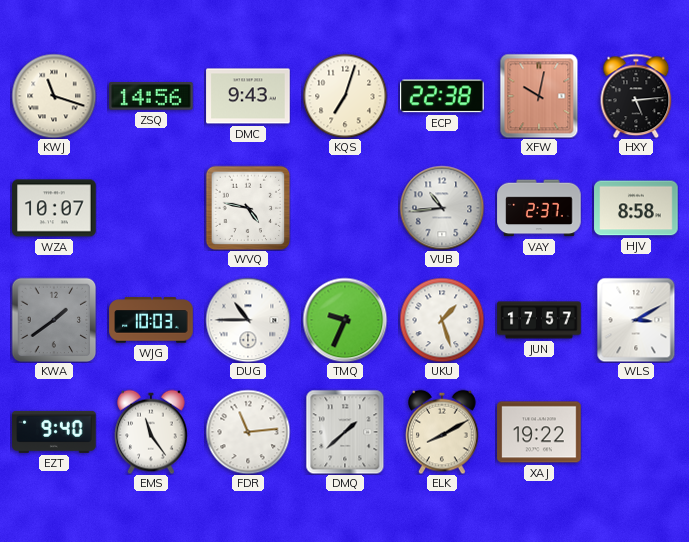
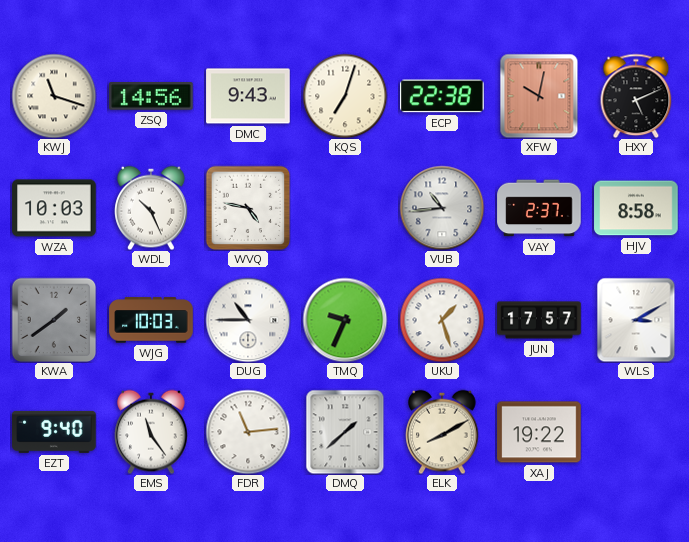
HXY: 5:14 -> 5:11
WZA: 10:07 -> 10:03
WDL: none -> 10:26
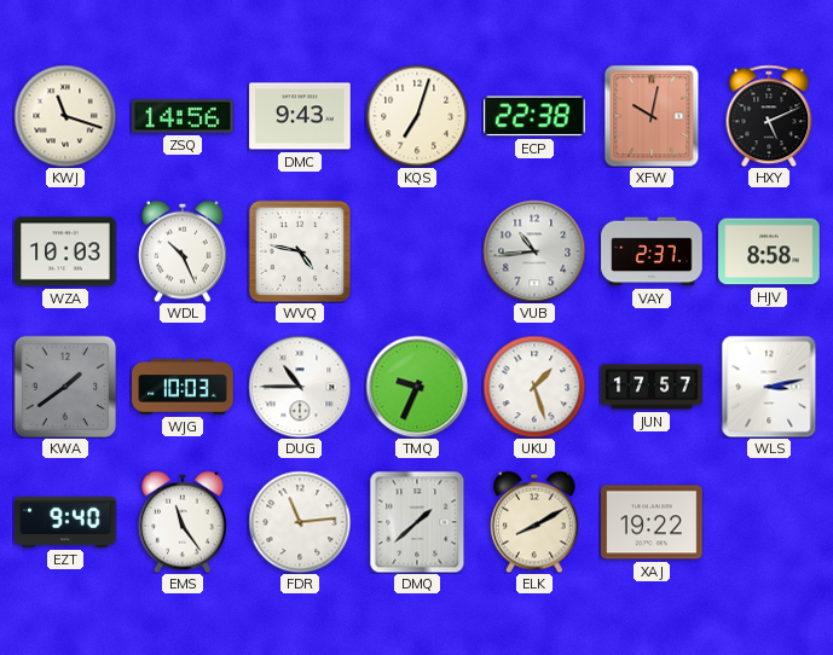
WLS: 3:10 -> 3:13
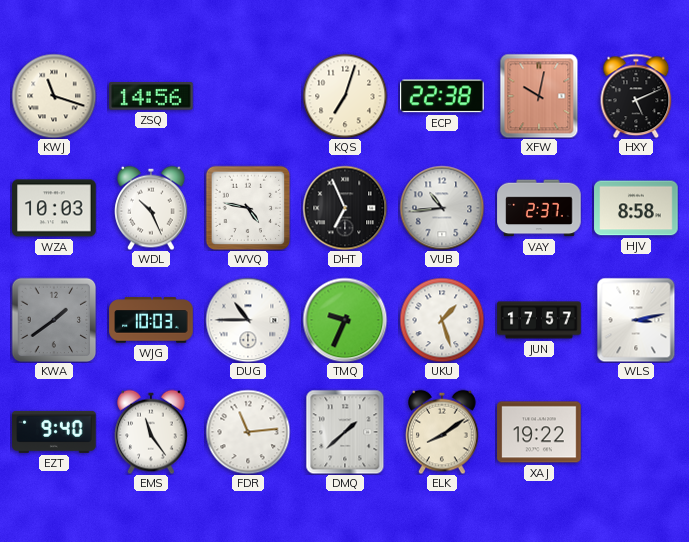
DMC: 9:43 -> none
DHT: none -> 6:56
ELK: 8:10 -> 8:09
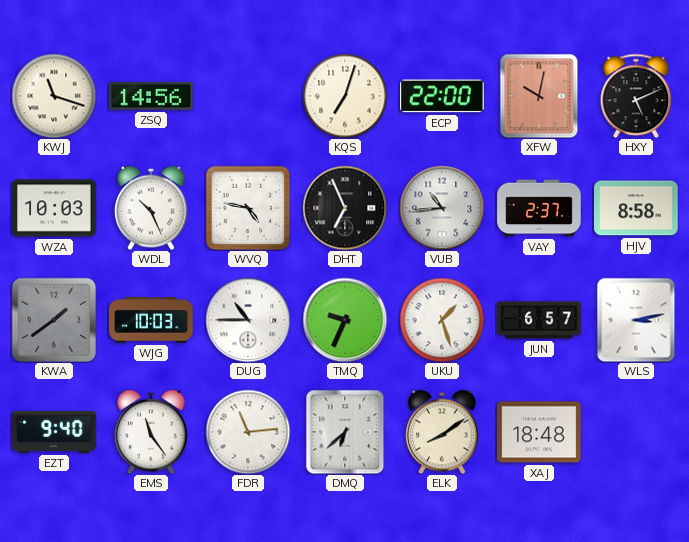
ECP: 22:38 -> 22:00
JUN: 17:57 -> 6:57
DMQ: 1:38 -> 6:38
XAJ: 19:22 -> 18:48
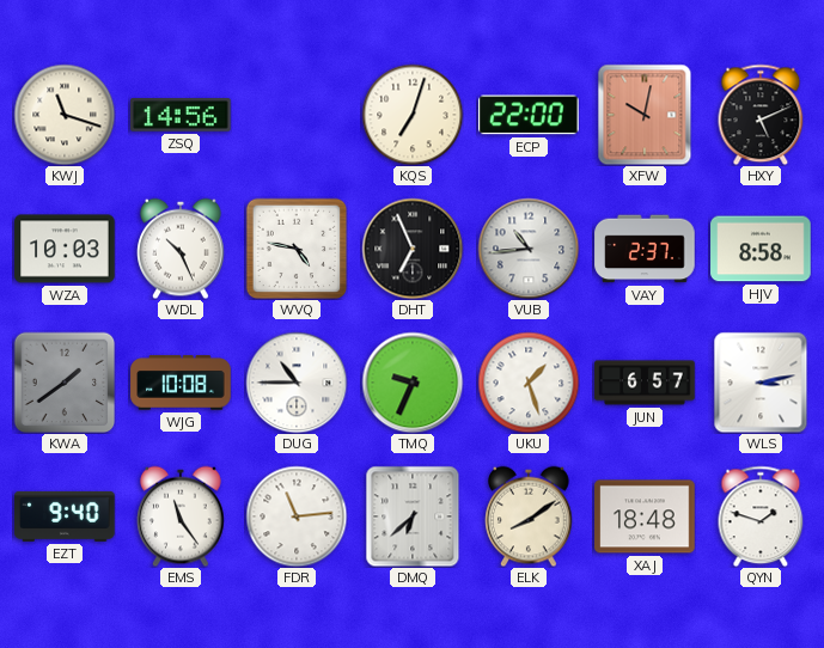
WJG: 10:03 -> 10:08
QYN: none -> 1:48
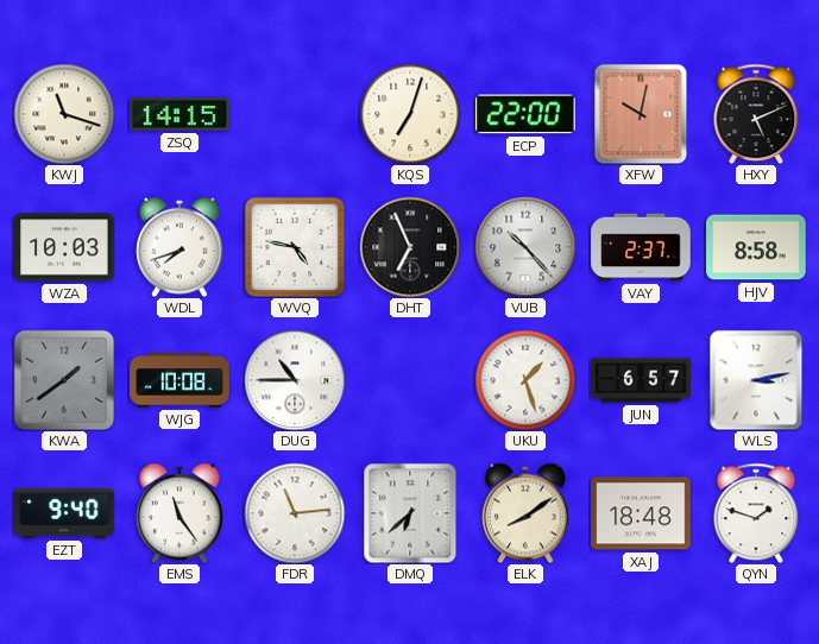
ZSQ: 14:56 -> 14:15
WDL: 10:26 -> 7:42
VUB: 10:44 -> 10:23
TMQ: 9:34 -> none
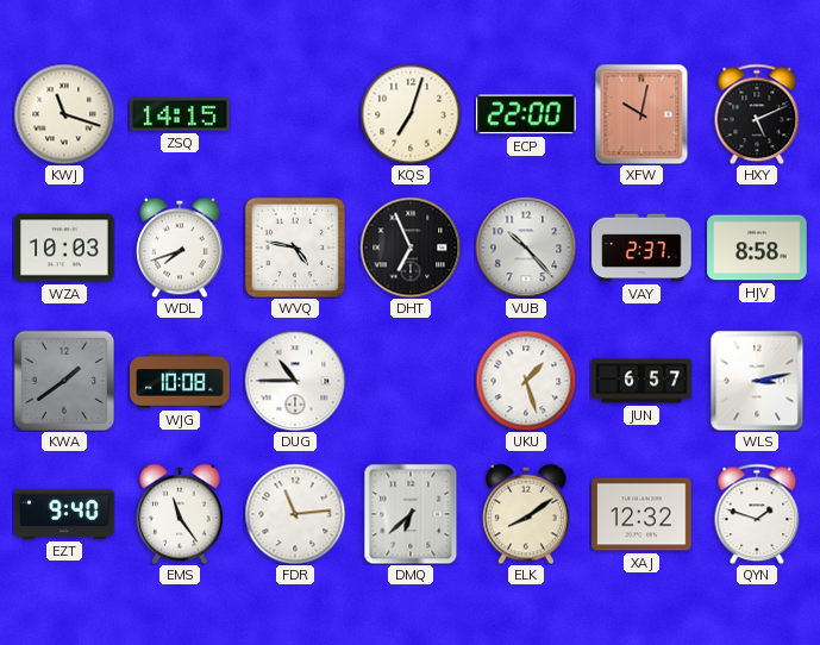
XAJ: 18:48 -> 12:32
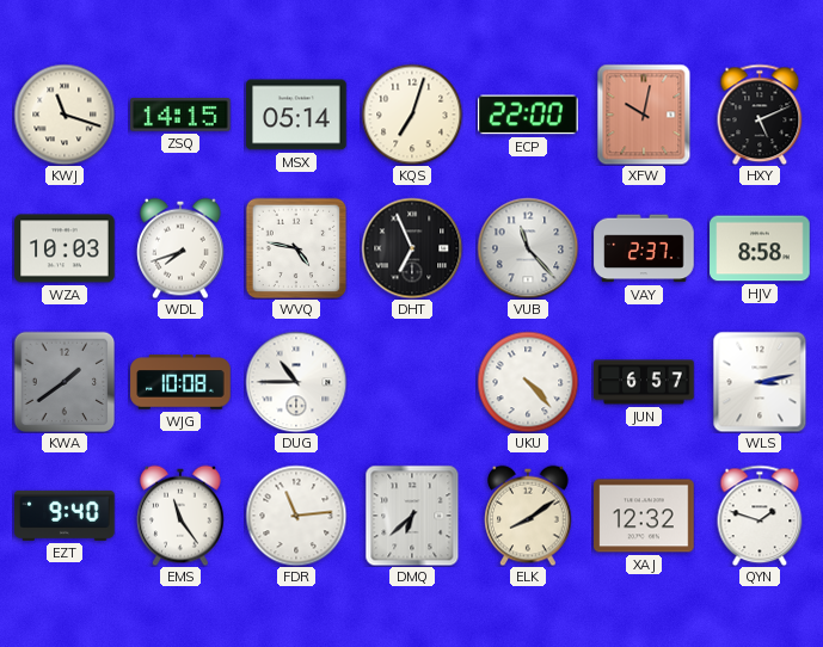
MSX: none -> 05:14
VUB: 10:23 -> 11:23
UKU: 1:27 -> 4:23
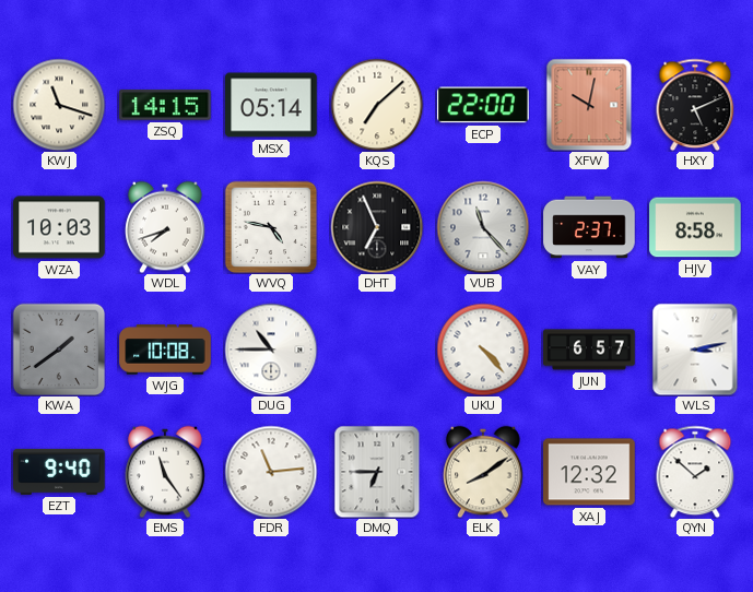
KQS: 7:03 -> 7:08
DMQ: 6:38 -> 6:45
QYN: 1:48 -> 1:52
